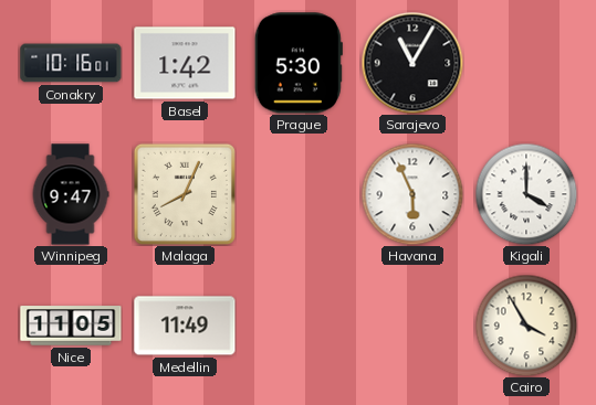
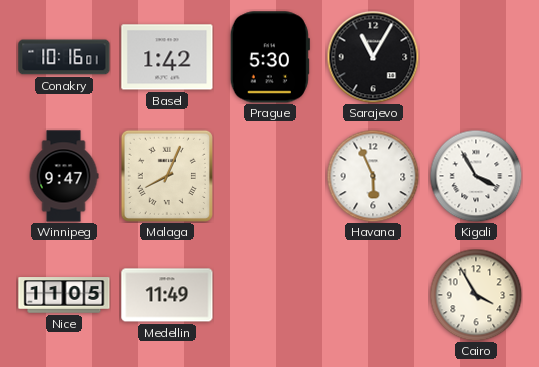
Kigali: 4:00 -> 3:55
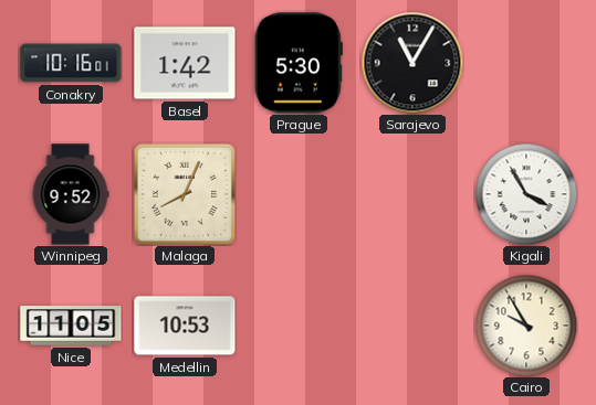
Winnipeg: 9:47 -> 9:52
Havana: 5:56 -> none
Medellin: 11:49 -> 10:53
Cairo: 3:55 -> 9:55
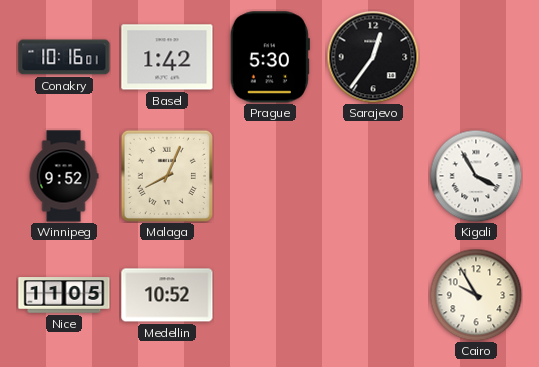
Sarajevo: 11:05 -> 12:36
Medellin: 10:53 -> 10:52
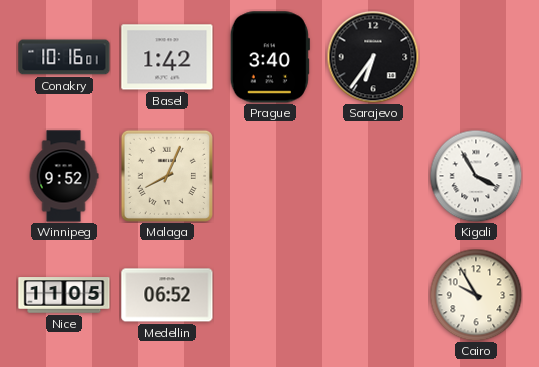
Prague: 5:30 -> 3:40
Sarajevo: 12:36 -> 6:36
Medellin: 10:52 -> 06:52
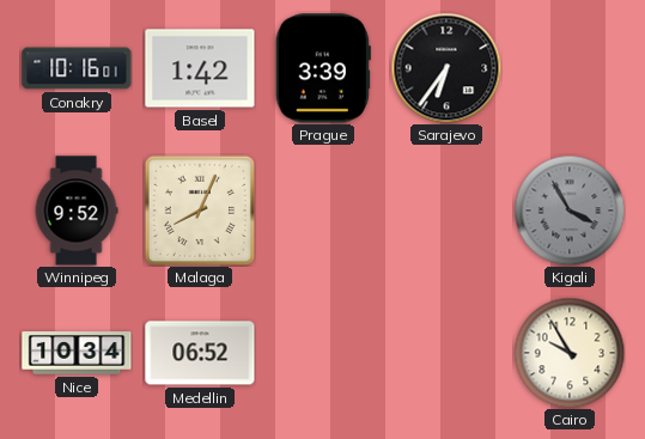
Prague: 3:40 -> 3:39
Kigali dial: white -> grey
Nice: 11:05 -> 10:34
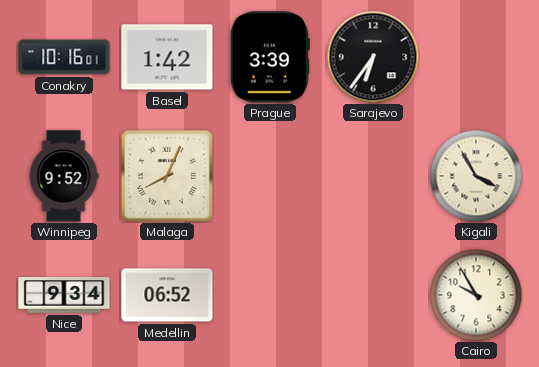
Kigali dial: grey -> cream
Nice: 10:34 -> 9:34
